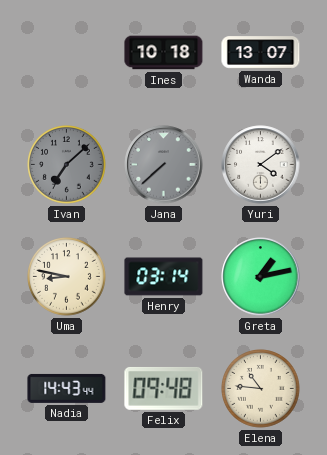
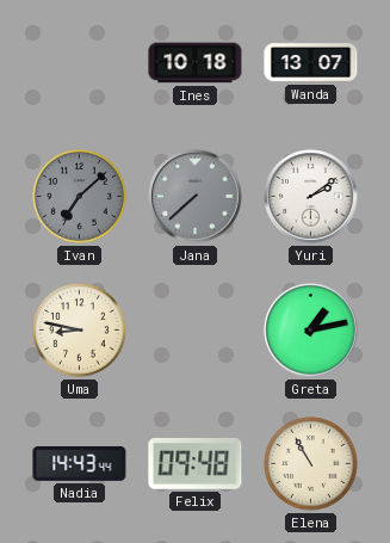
Yuri: 4:09 -> 2:09
Henry: 03:14 -> none
Elena: 10:46 -> 10:55
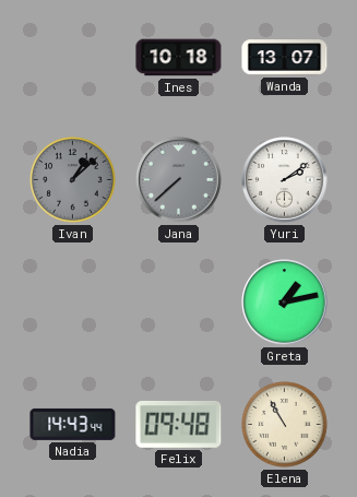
Ivan: 7:08 -> 1:08
Uma: 8:47 -> none
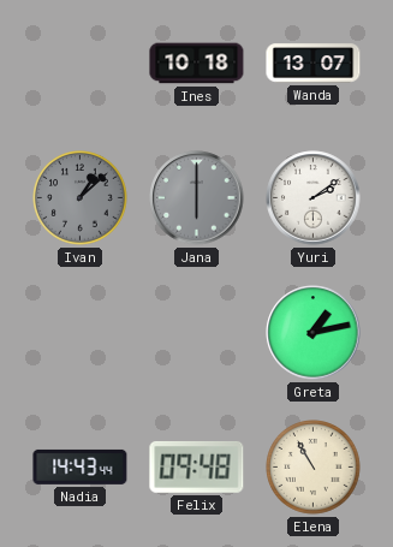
Jana: 7:38 -> 6:00
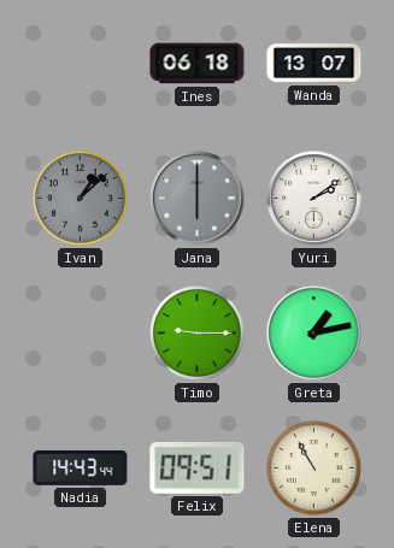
Ines: 10:18 -> 06:18
Timo: none -> 9:15
Felix: 09:48 -> 09:51
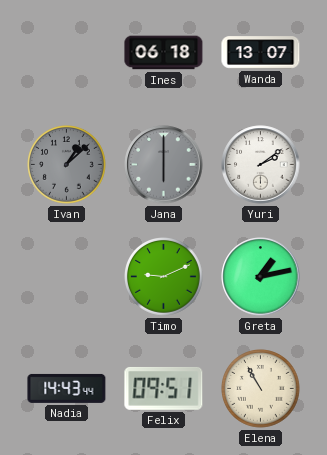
Timo: 9:15 -> 9:11
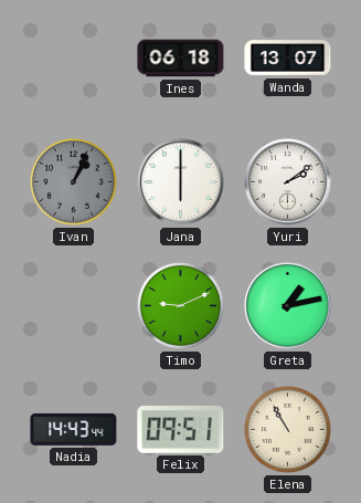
Ivan: 1:08 -> 1:04
Jana dial: grey -> white
